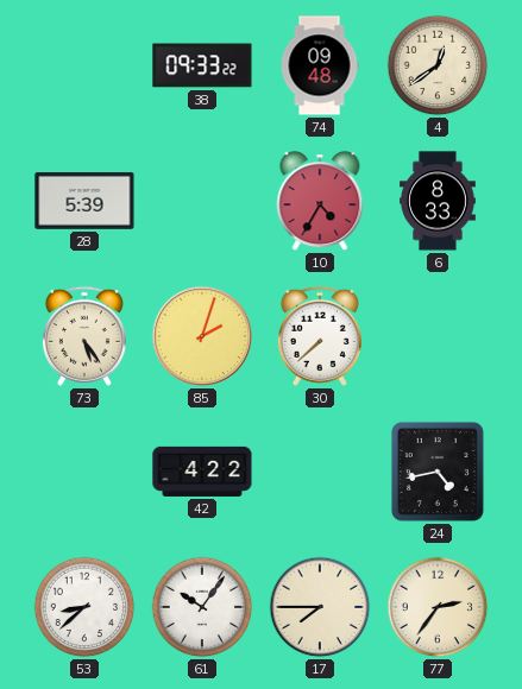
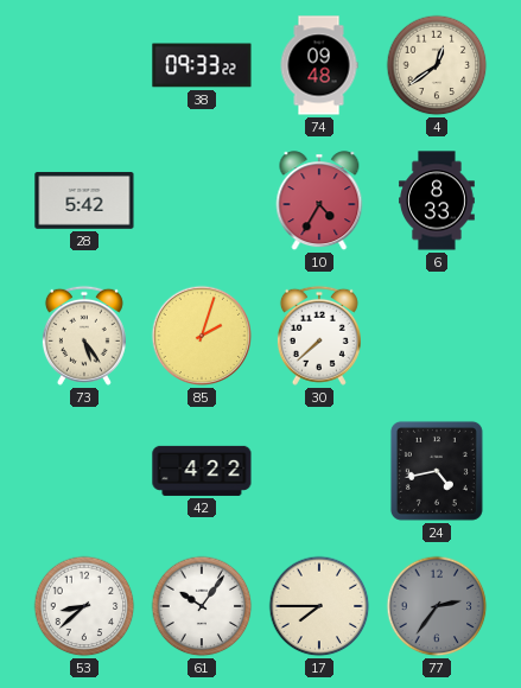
28: 5:39 -> 5:42
77 dial: cream -> grey
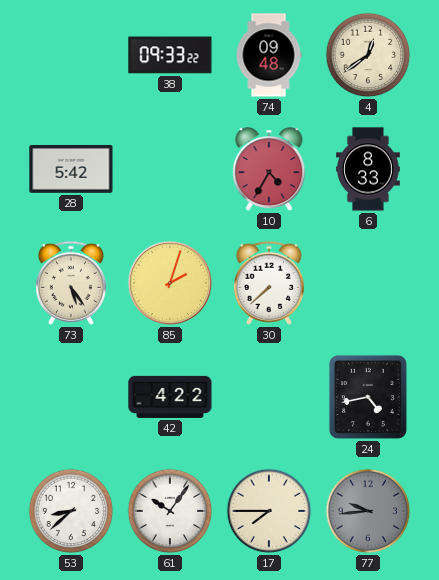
77: 2:36 -> 9:44
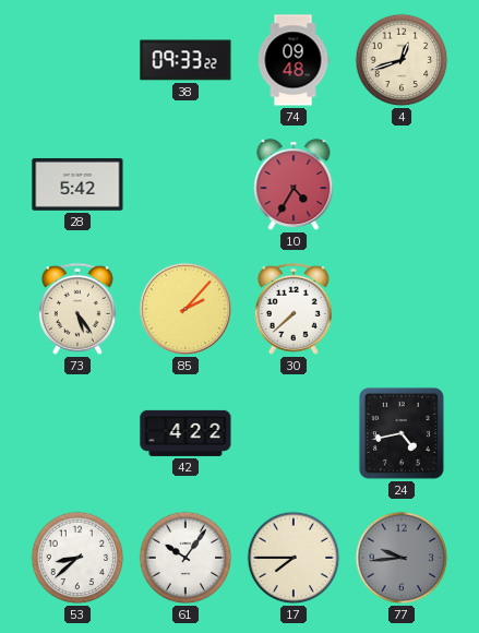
4: 12:39 -> 12:42
6: 8:33 -> none
85: 2:03 -> 2:07
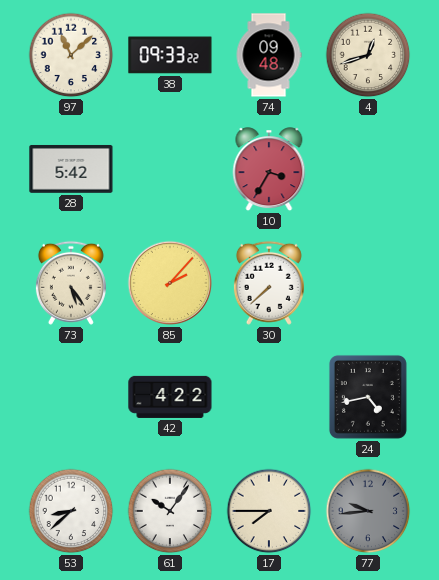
97: none -> 11:08
10: 4:35 -> 3:35
